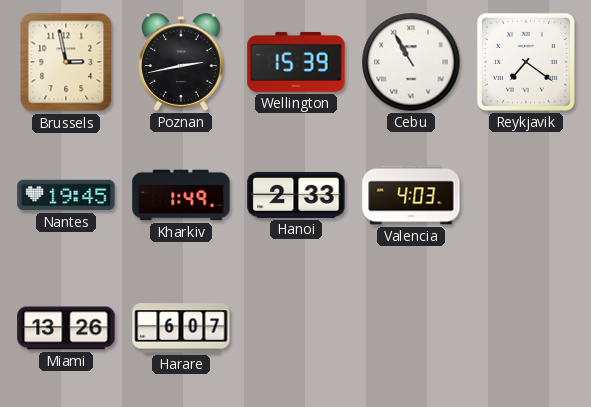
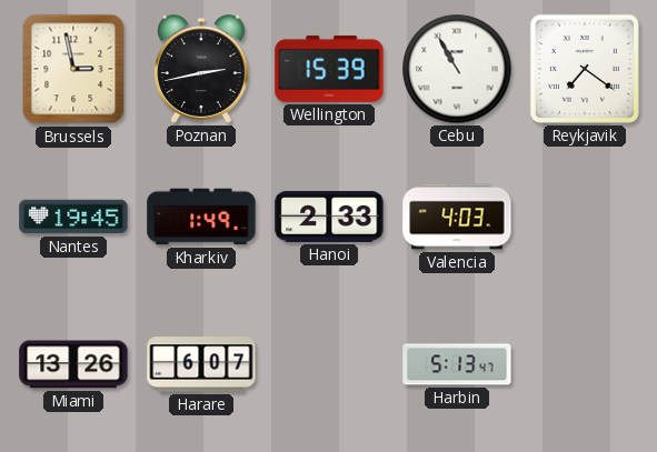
Harbin: none -> 5:13
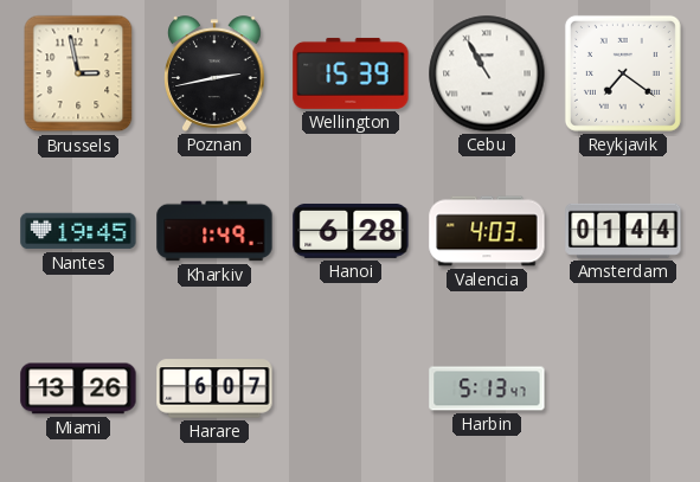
Hanoi: 2:33 -> 6:28
Amsterdam: none -> 01:44
